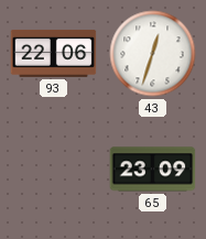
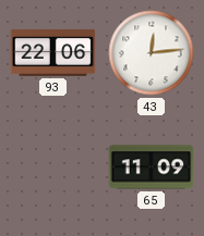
43: 12:33 -> 12:14
65: 23:09 -> 11:09
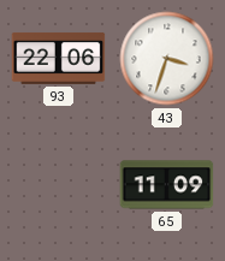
43: 12:14 -> 3:33
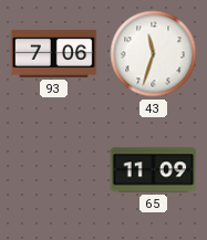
93: 22:06 -> 7:06
43: 3:33 -> 11:33
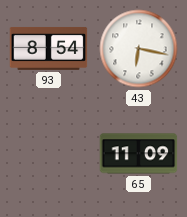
93: 7:06 -> 8:54
43: 11:33 -> 6:17
